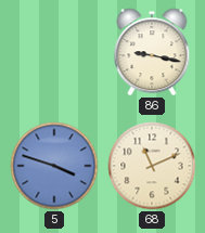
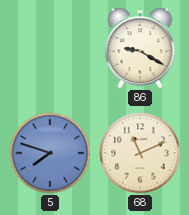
86: 9:17 -> 9:20
5: 3:48 -> 7:48
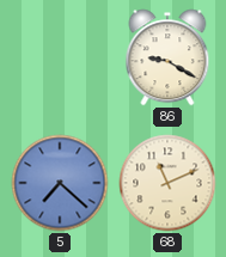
5: 7:48 -> 7:22
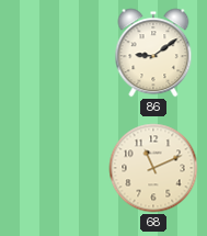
86: 9:20 -> 9:09
5: 7:22 -> none
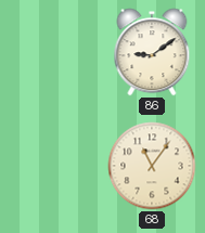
68: 11:11 -> 11:06
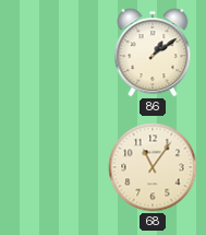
86: 9:09 -> 1:09
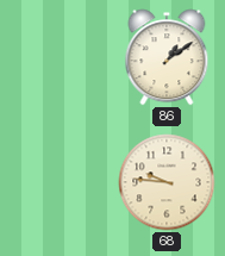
68: 11:06 -> 9:46
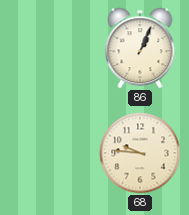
86: 1:09 -> 1:04
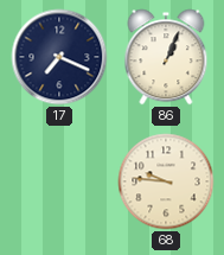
17: none -> 7:19
